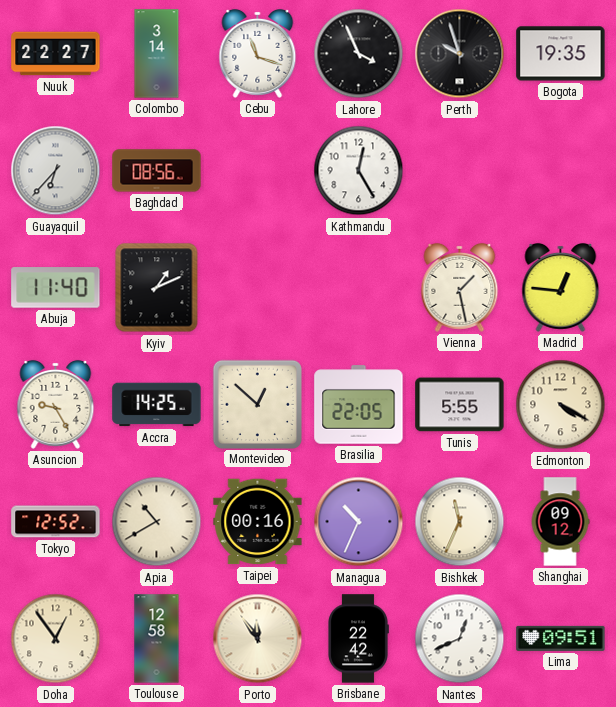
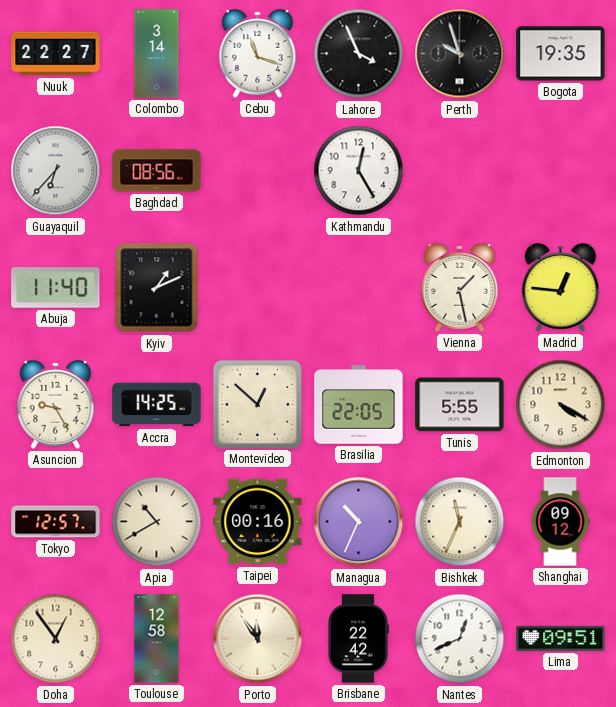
Tokyo: 12:52 -> 12:57
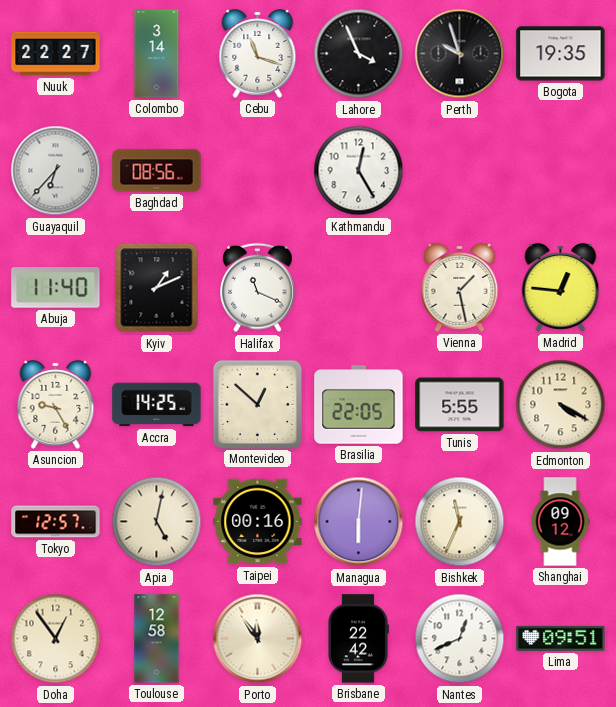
Halifax: none -> 11:19
Apia: 10:40 -> 5:02
Managua: 10:34 -> 6:01
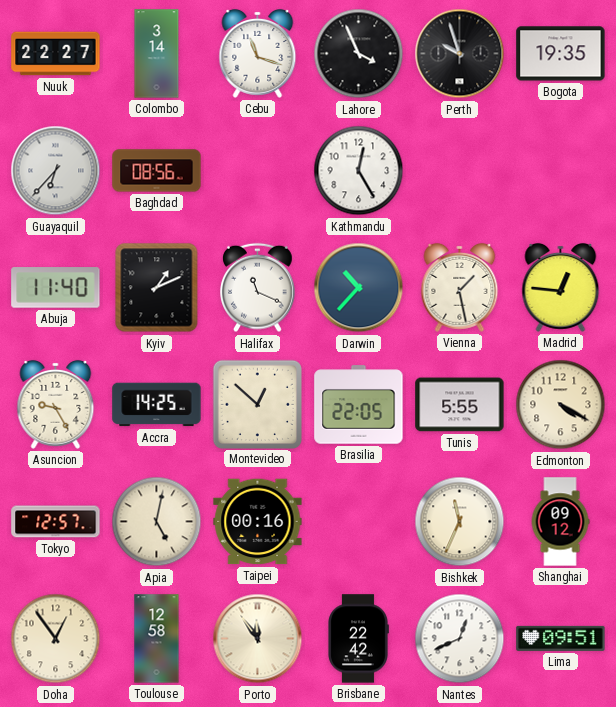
Darwin: none -> 10:37
Managua: 6:01 -> none
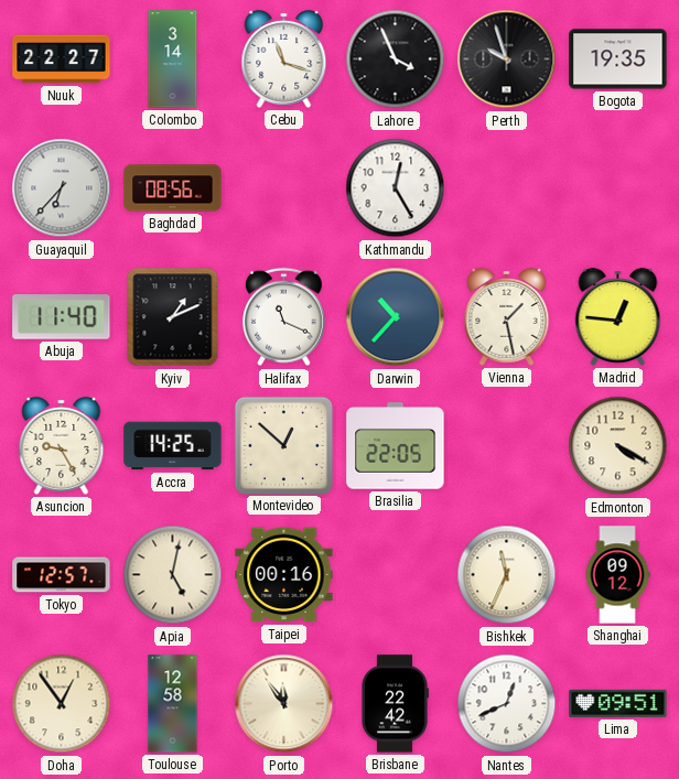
Tunis: 5:55 -> none
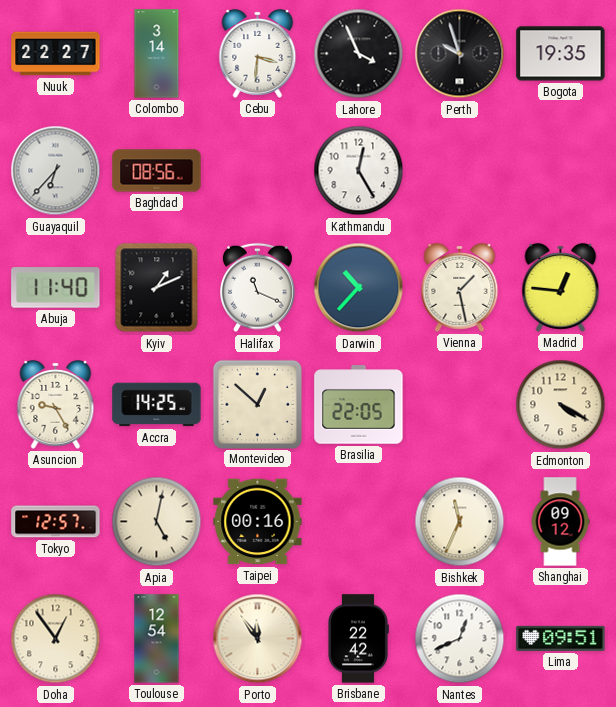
Cebu: 11:18 -> 3:31
Toulouse: 12:58 -> 12:54
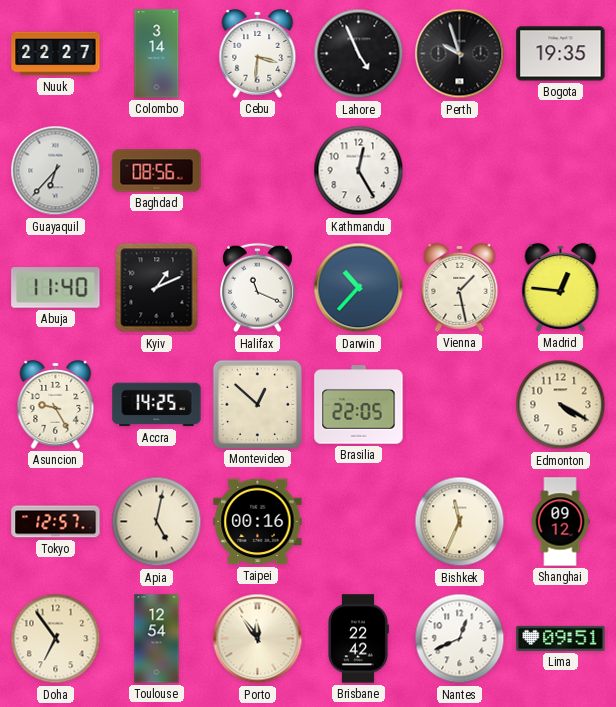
Lahore: 3:56 -> 4:56
Doha: 12:54 -> 6:54
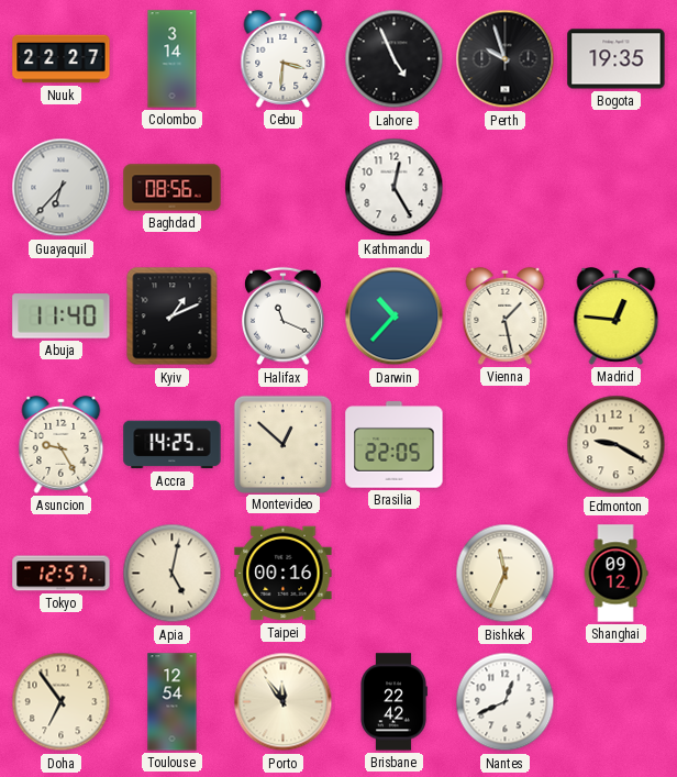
Edmonton: 4:20 -> 9:20
Lima: 09:51 -> none
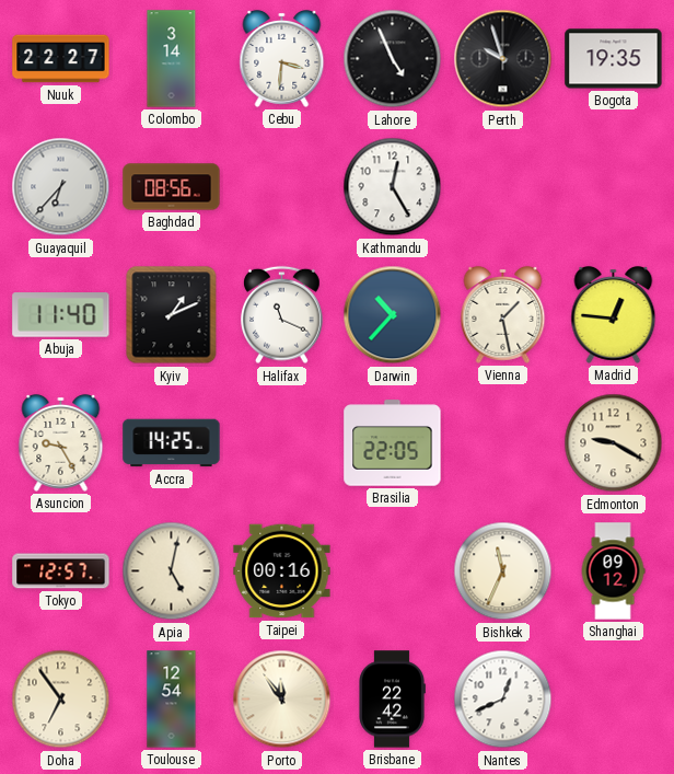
Montevideo: 12:52 -> none
